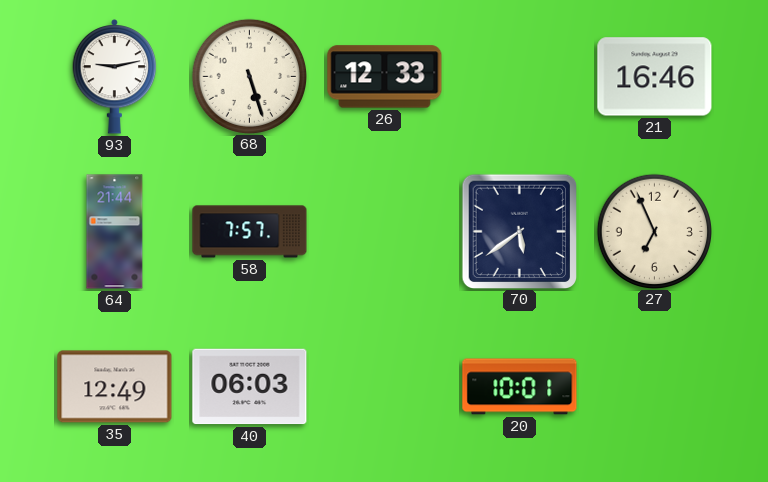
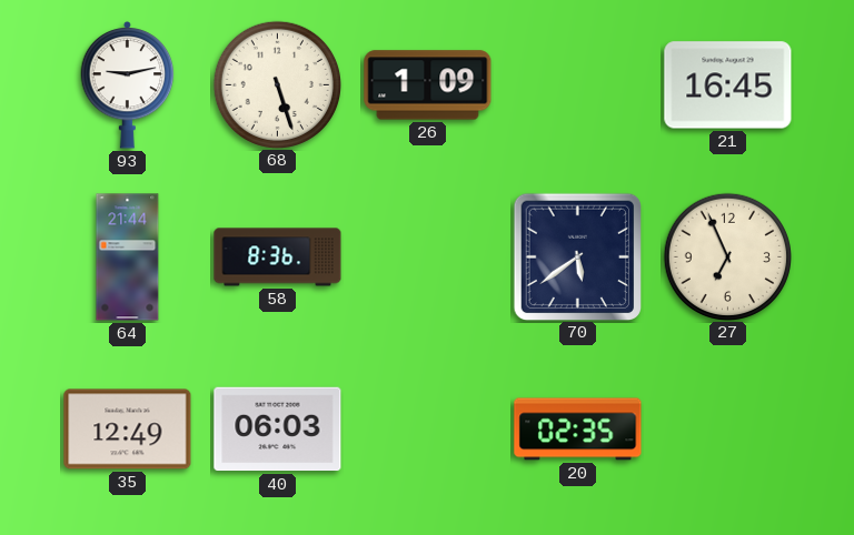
26: 12:33 -> 1:09
21: 16:46 -> 16:45
58: 7:57 -> 8:36
20: 10:01 -> 02:35
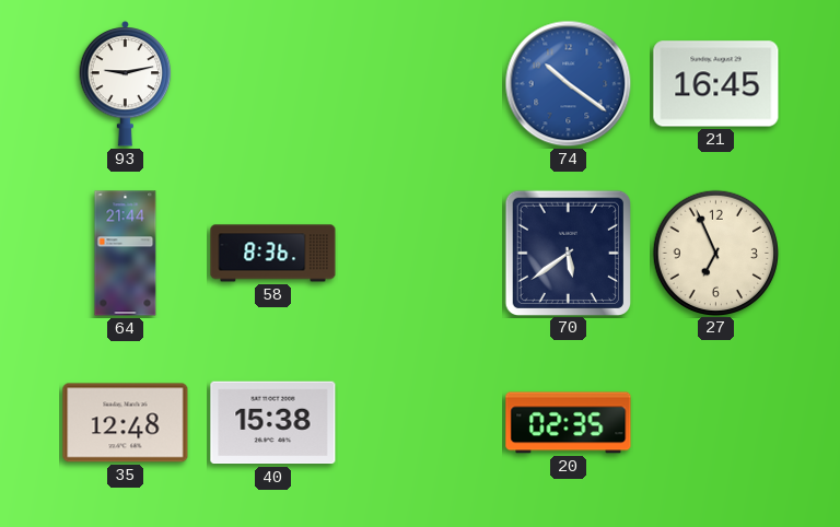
68: 5:27 -> none
26: 1:09 -> none
74: none -> 10:21
35: 12:49 -> 12:48
40: 06:03 -> 15:38
